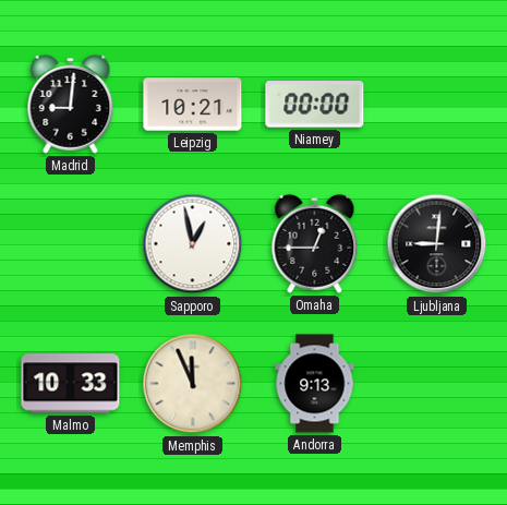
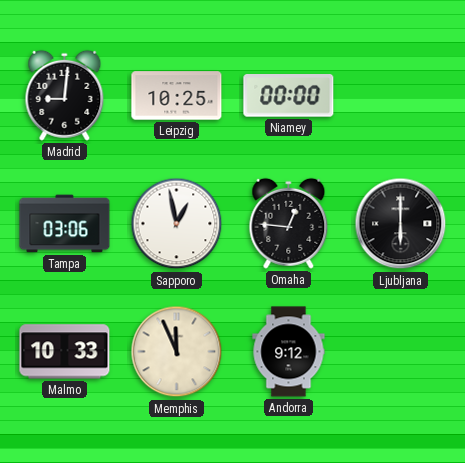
Leipzig: 10:21 -> 10:25
Tampa: none -> 03:06
Omaha: 12:45 -> 12:46
Ljubljana: 9:01 -> 6:00
Andorra: 9:13 -> 9:12
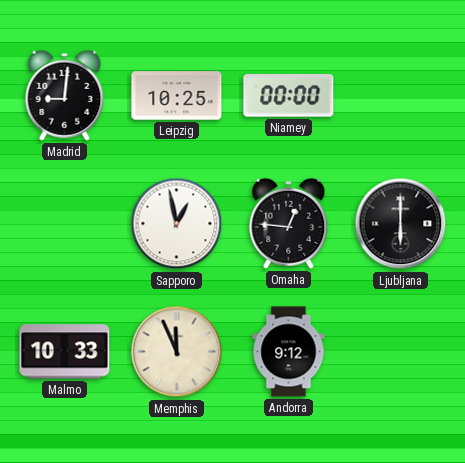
Tampa: 03:06 -> none
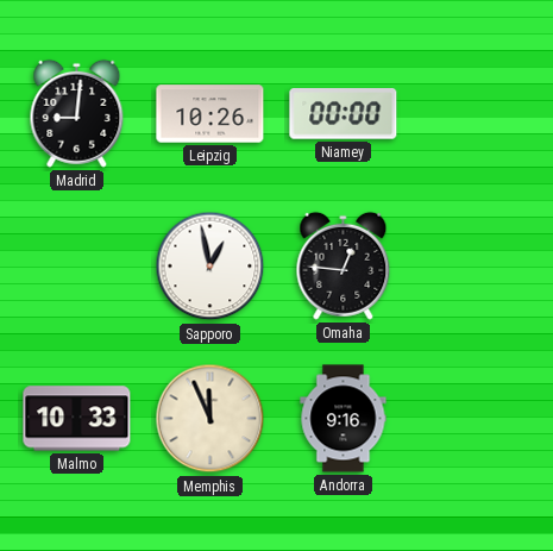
Leipzig: 10:25 -> 10:26
Ljubljana: 6:00 -> none
Andorra: 9:12 -> 9:16
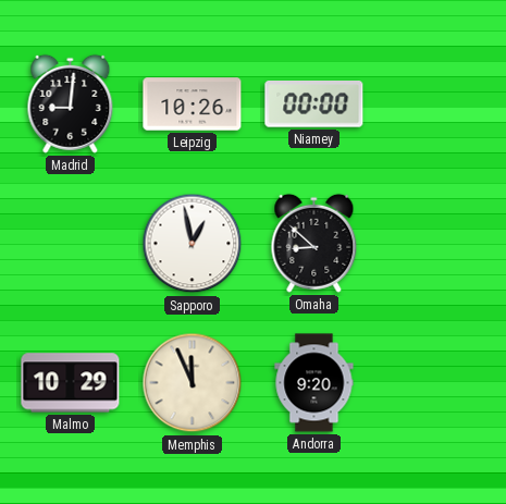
Omaha: 12:46 -> 8:52
Malmo: 10:33 -> 10:29
Andorra: 9:16 -> 9:20
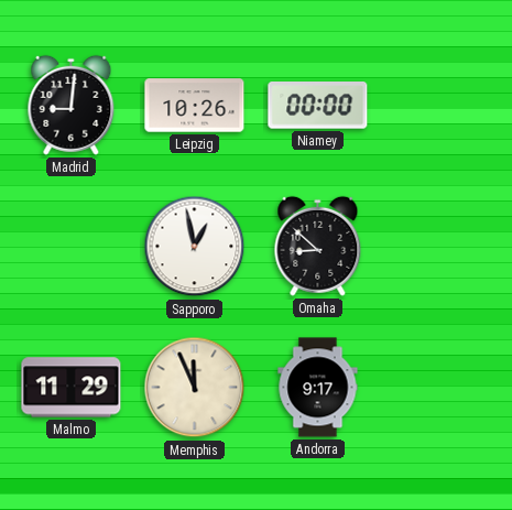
Malmo: 10:29 -> 11:29
Andorra: 9:20 -> 9:17
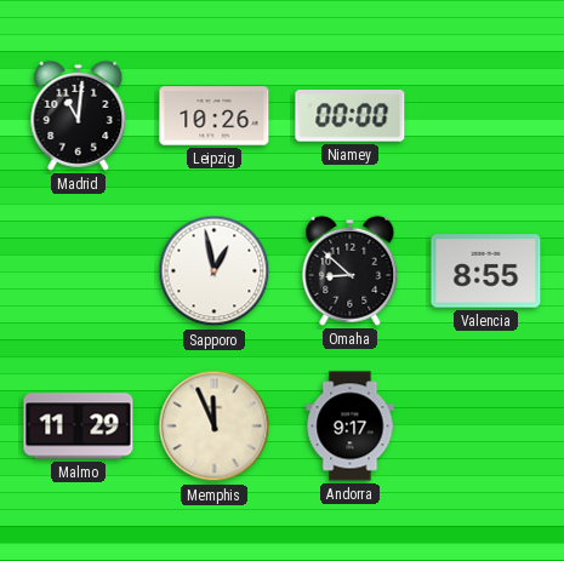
Madrid: 9:01 -> 11:01
Valencia: none -> 8:55
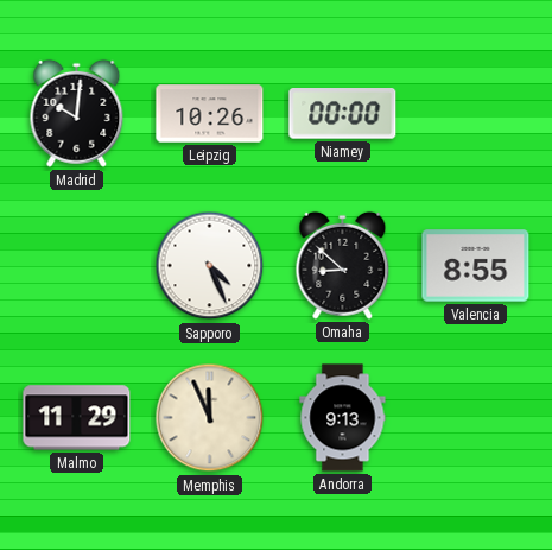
Madrid: 11:01 -> 10:01
Sapporo: 12:58 -> 4:26
Andorra: 9:17 -> 9:13
